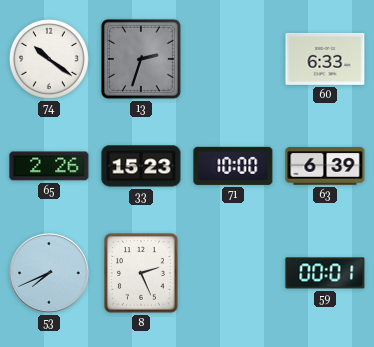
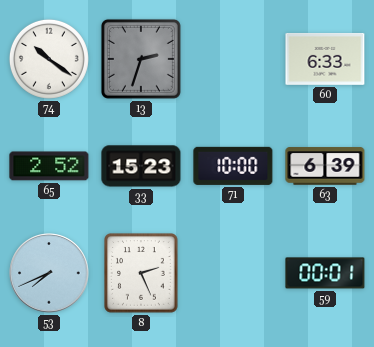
65: 2:26 -> 2:52
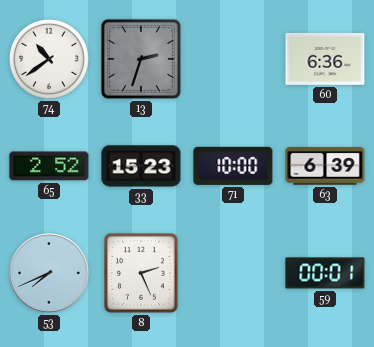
74: 10:21 -> 10:39
60: 6:33 -> 6:36
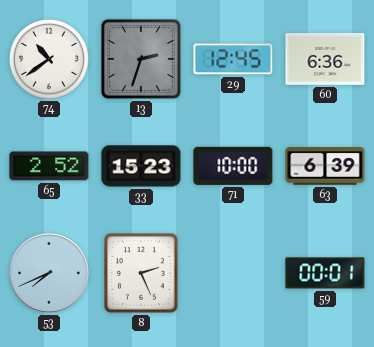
29: none -> 12:45
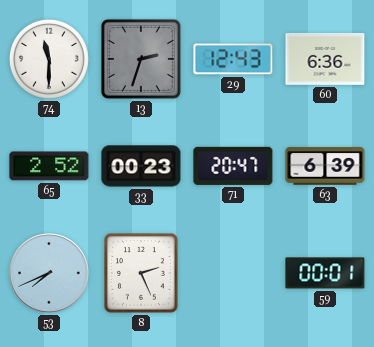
74: 10:39 -> 11:30
29: 12:45 -> 12:43
33: 15:23 -> 00:23
71: 10:00 -> 20:47
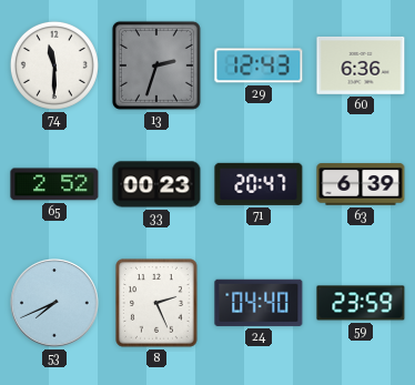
24: none -> 04:40
59: 00:01 -> 23:59
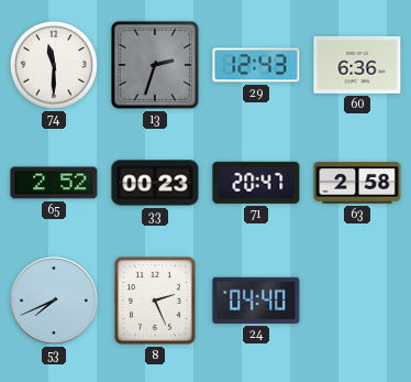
63: 6:39 -> 2:58
59: 23:59 -> none
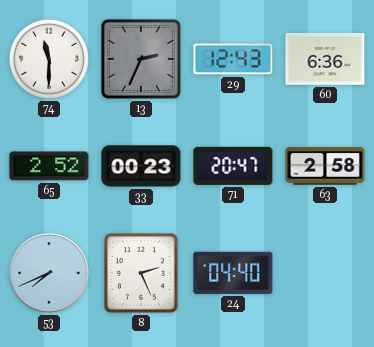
13: 2:33 -> 2:34
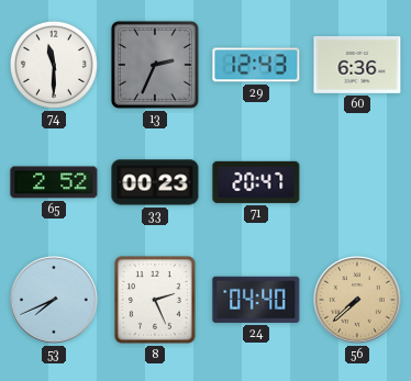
63: 2:58 -> none
56: none -> 7:38
